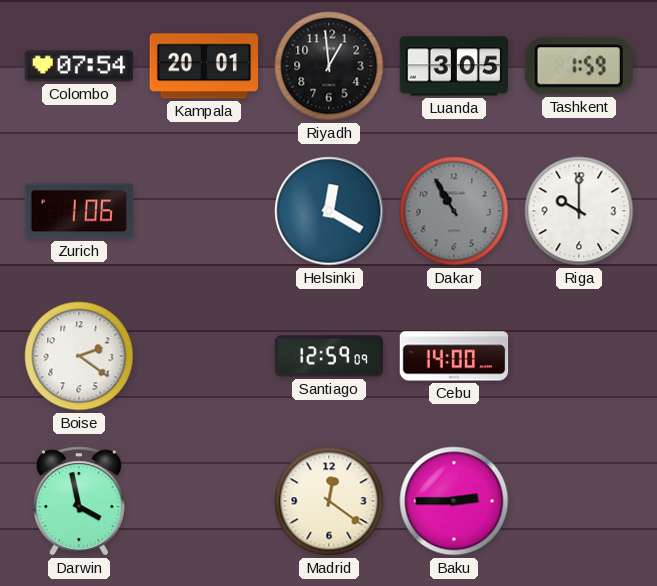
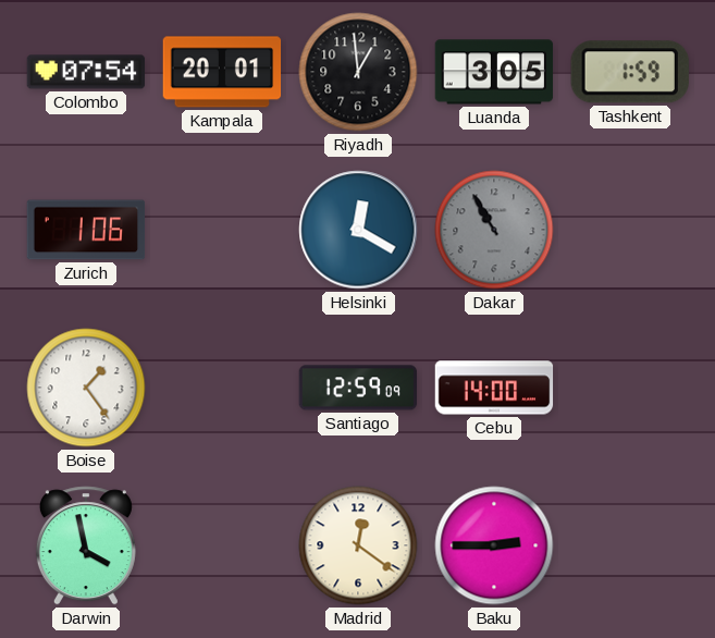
Riga: 10:00 -> none
Boise: 2:21 -> 1:24
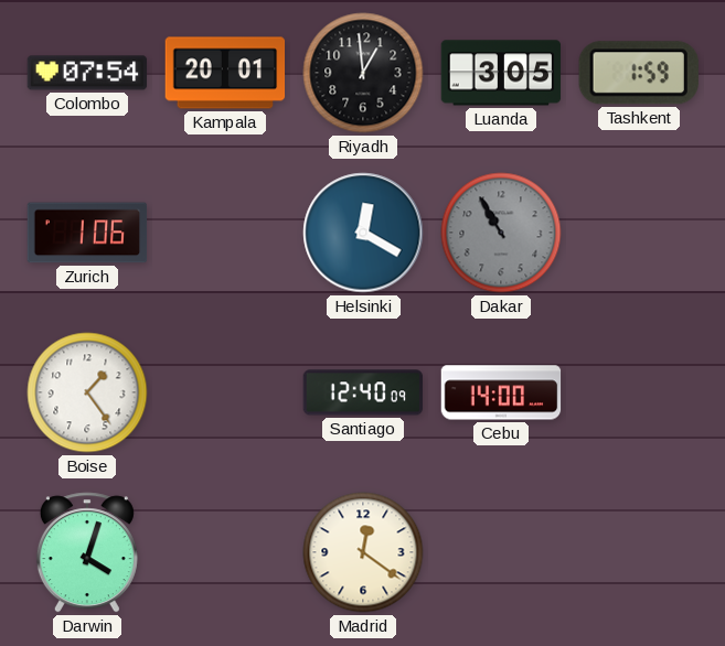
Santiago: 12:59 -> 12:40
Darwin: 3:58 -> 4:03
Baku: 2:45 -> none
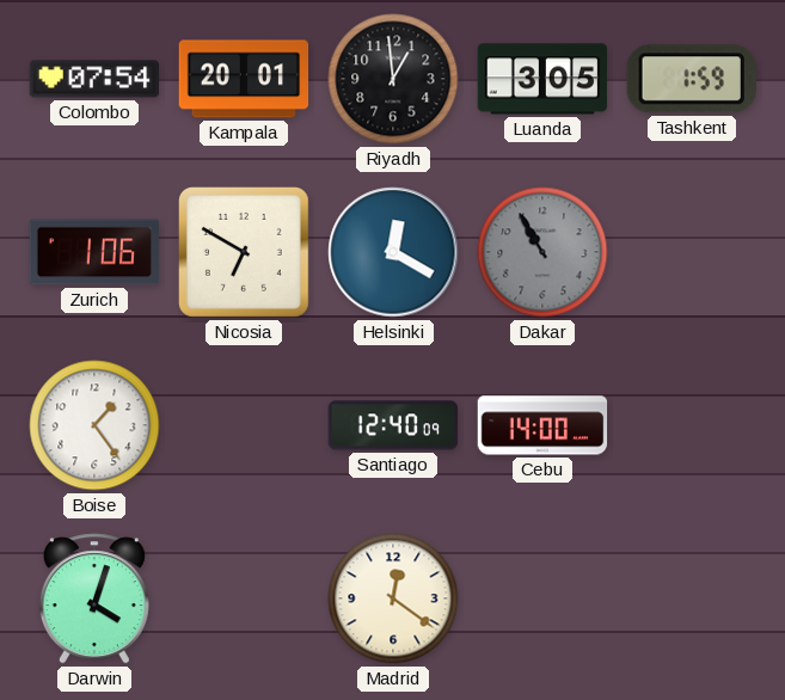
Nicosia: none -> 6:50
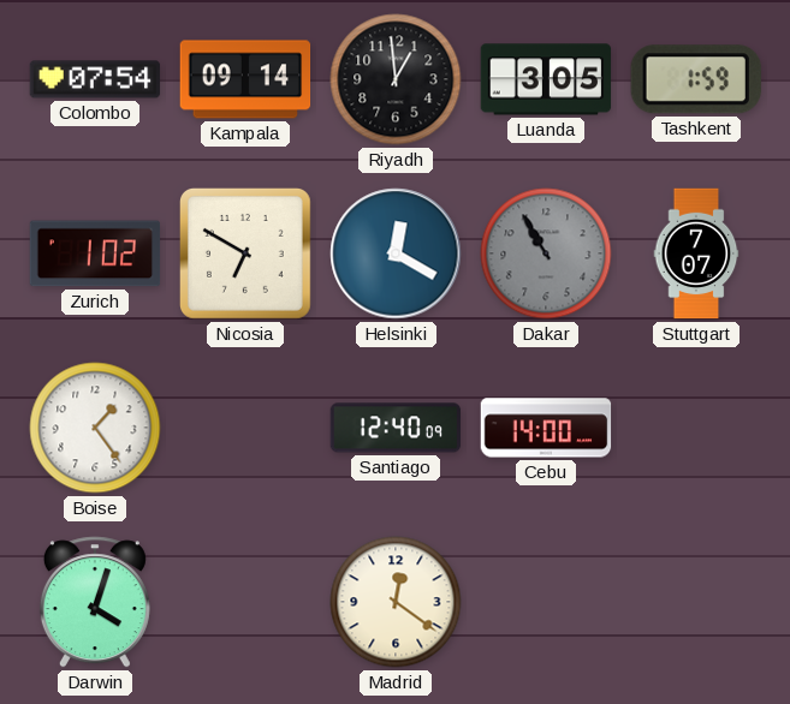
Kampala: 20:01 -> 09:14
Zurich: 1:06 -> 1:02
Stuttgart: none -> 7:07
